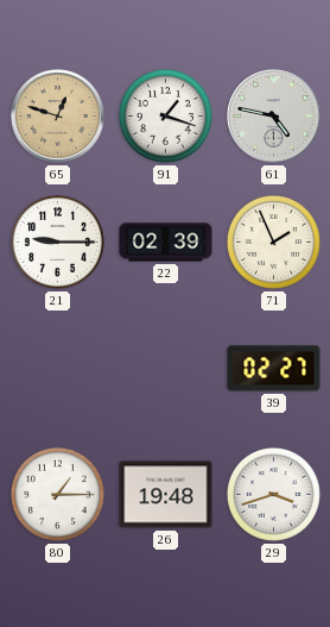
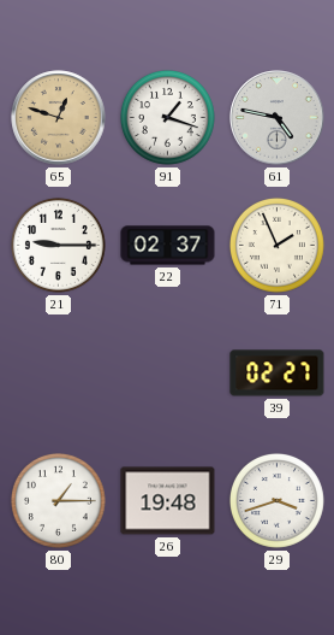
22: 02:39 -> 02:37
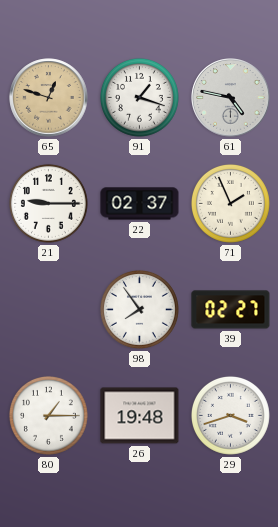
98: none -> 7:54
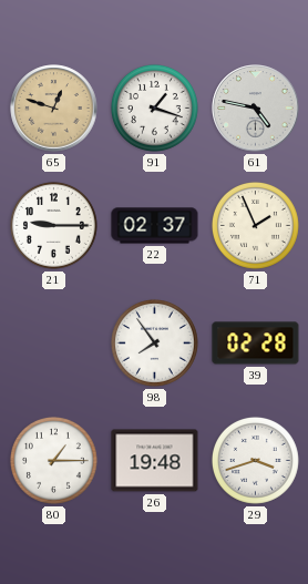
39: 02:27 -> 02:28
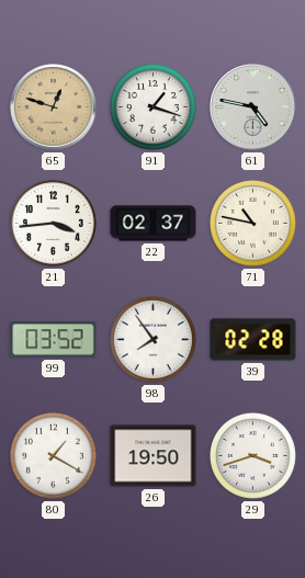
21: 9:15 -> 3:44
71: 1:56 -> 10:47
99: none -> 03:52
80: 1:15 -> 1:20
26: 19:48 -> 19:50
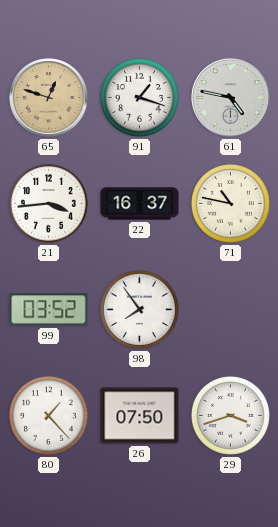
22: 02:37 -> 16:37
39: 02:28 -> none
80: 1:20 -> 1:23
26: 19:50 -> 07:50
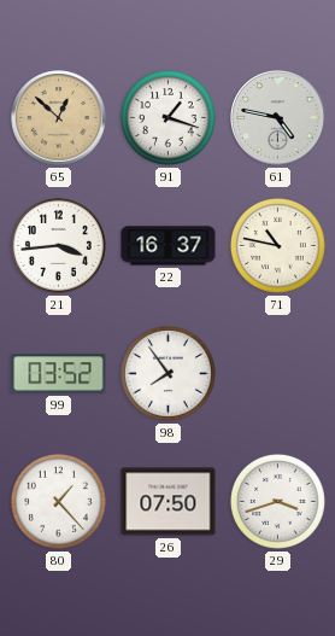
65: 12:48 -> 12:52
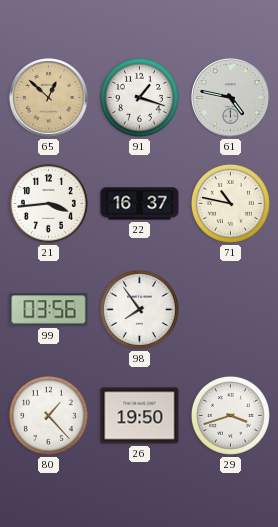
99: 03:52 -> 03:56
26: 07:50 -> 19:50
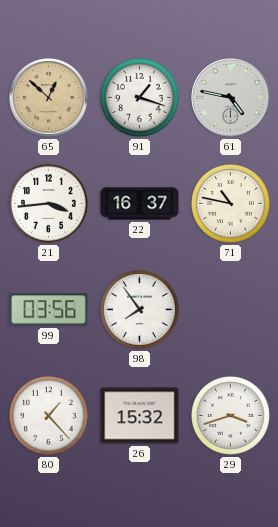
26: 19:50 -> 15:32
